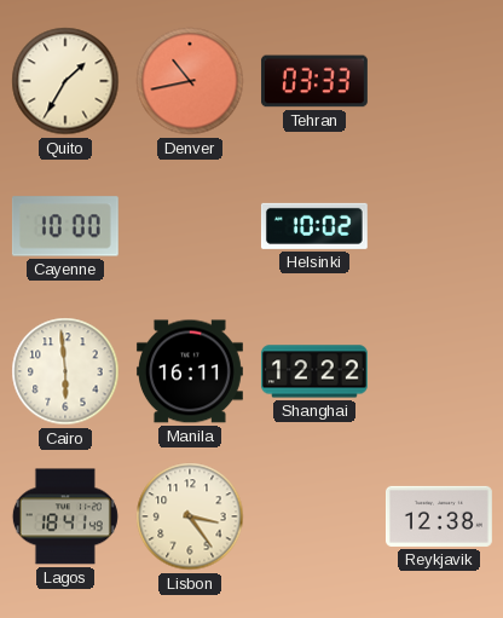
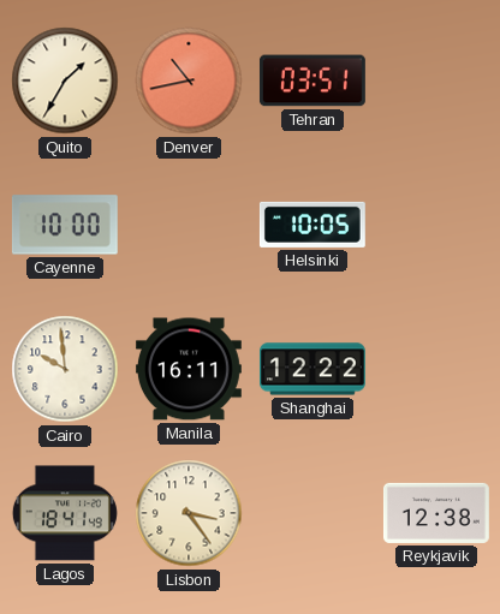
Tehran: 03:33 -> 03:51
Helsinki: 10:02 -> 10:05
Cairo: 5:59 -> 9:59
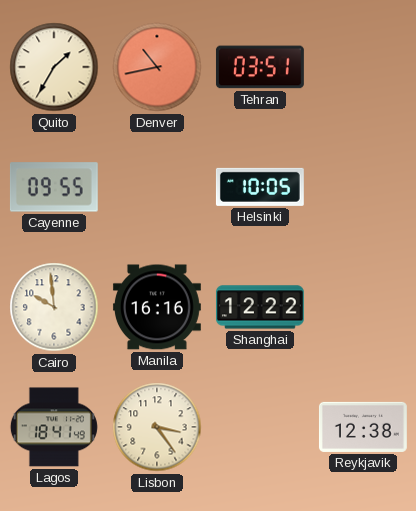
Cayenne: 10:00 -> 09:55
Manila: 16:11 -> 16:16
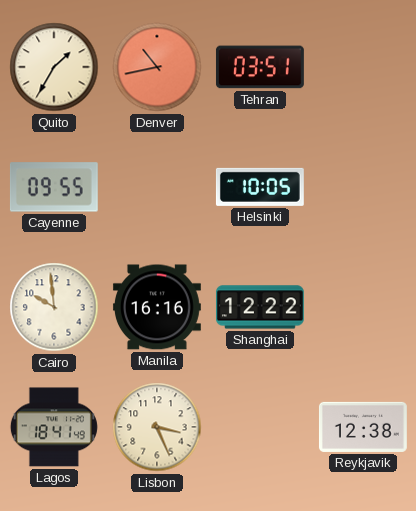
Lisbon: 3:24 -> 3:26
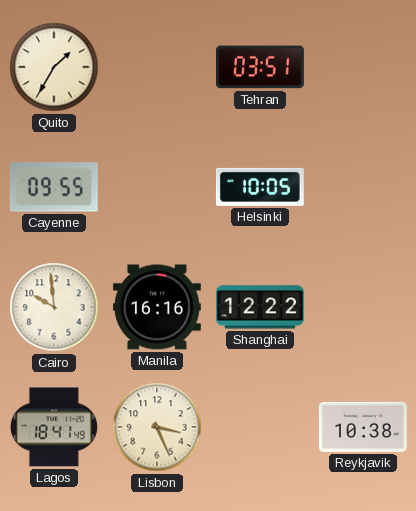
Denver: 10:43 -> none
Reykjavik: 12:38 -> 10:38
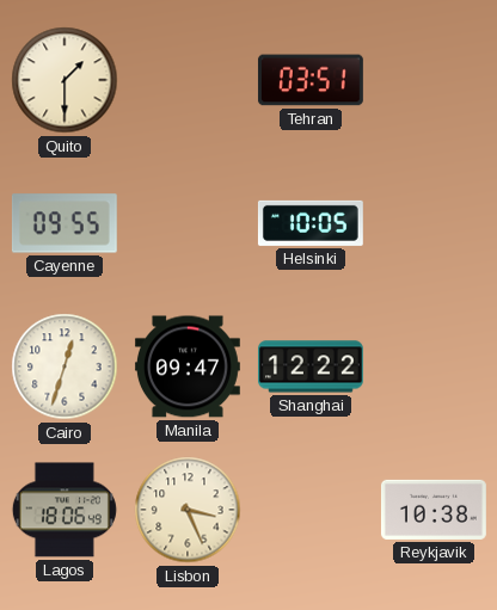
Quito: 1:35 -> 1:30
Cairo: 9:59 -> 12:33
Manila: 16:16 -> 09:47
Lagos: 18:41 -> 18:06
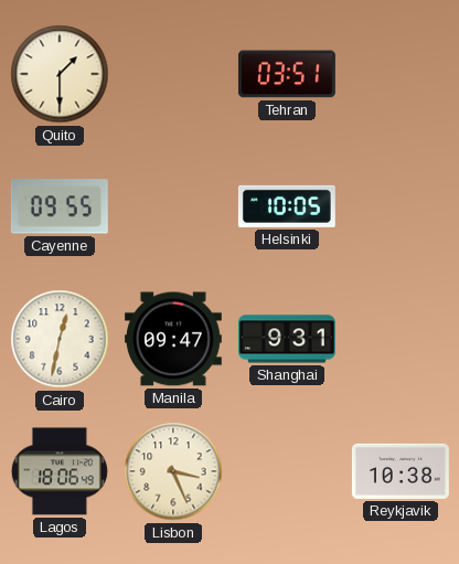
Cairo: 12:33 -> 12:32
Shanghai: 12:22 -> 9:31
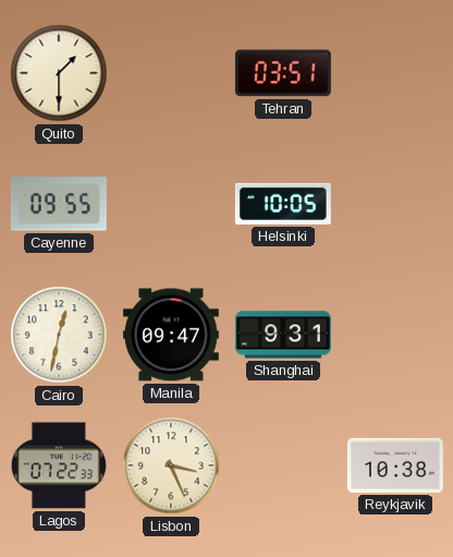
Lagos: 18:06 -> 07:22
